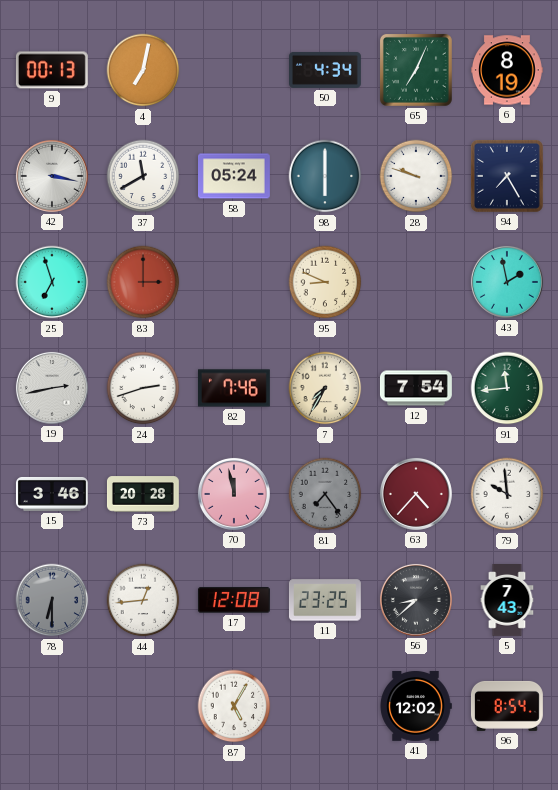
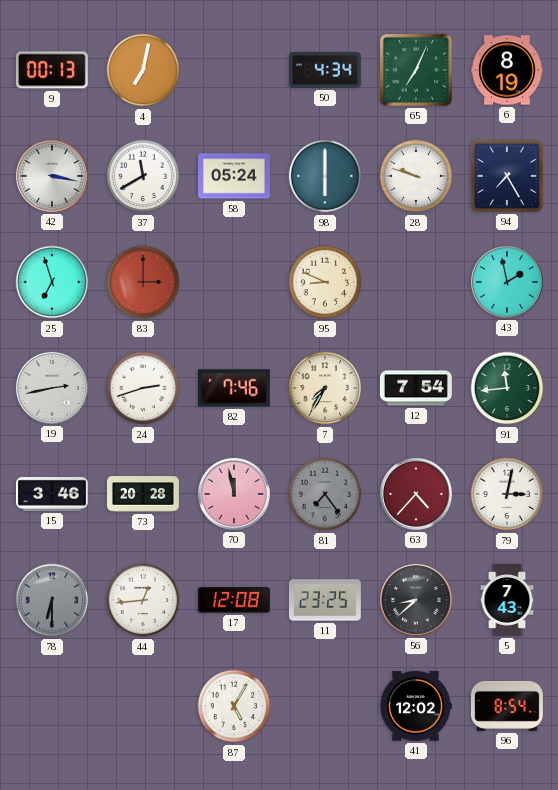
79: 9:59 -> 3:02
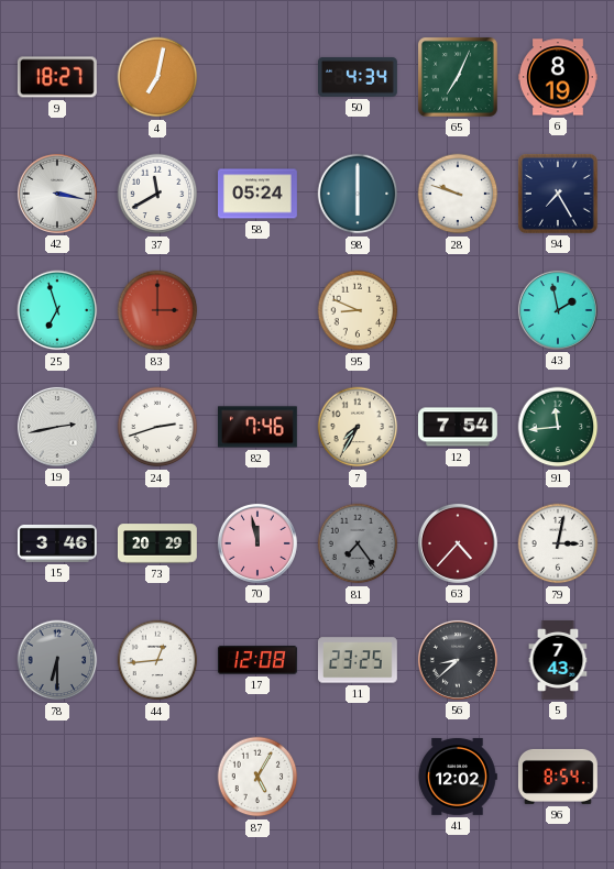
9: 00:13 -> 18:27
73: 20:28 -> 20:29
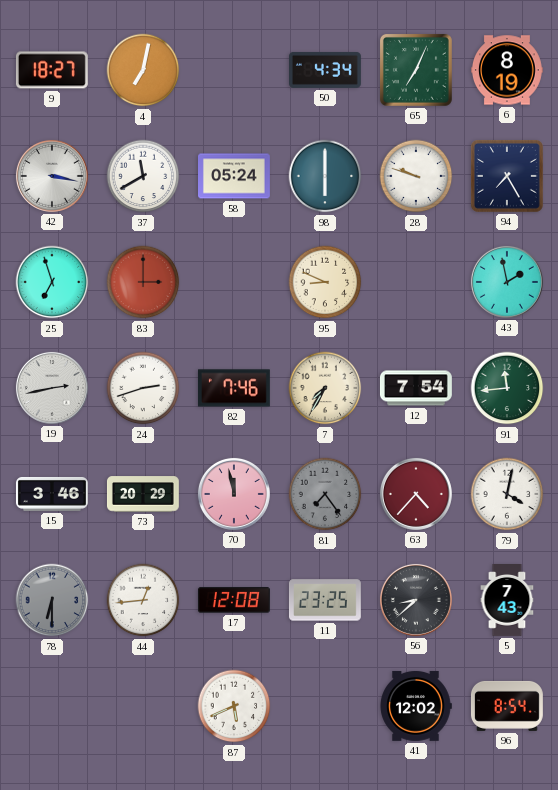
79: 3:02 -> 4:02
87: 5:05 -> 5:41
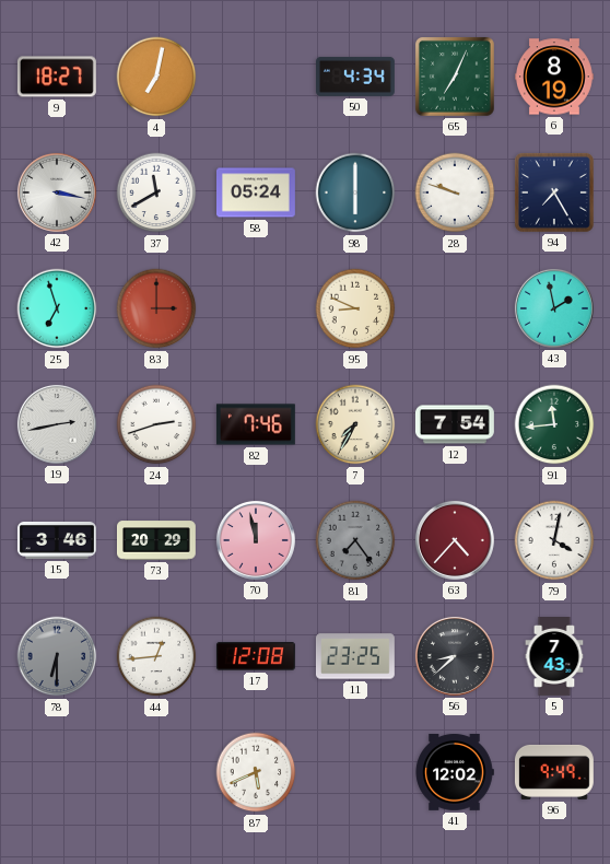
96: 8:54 -> 9:49
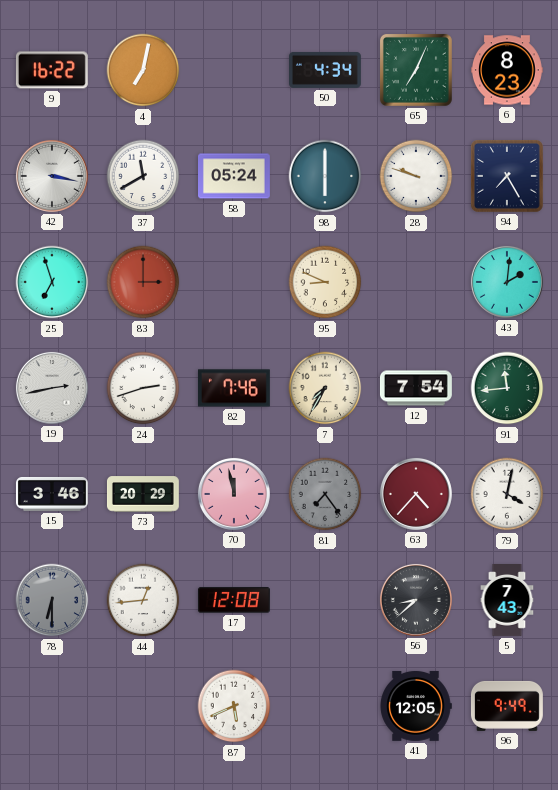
9: 18:27 -> 16:22
6: 8:19 -> 8:23
43: 1:58 -> 2:01
11: 23:25 -> none
41: 12:02 -> 12:05
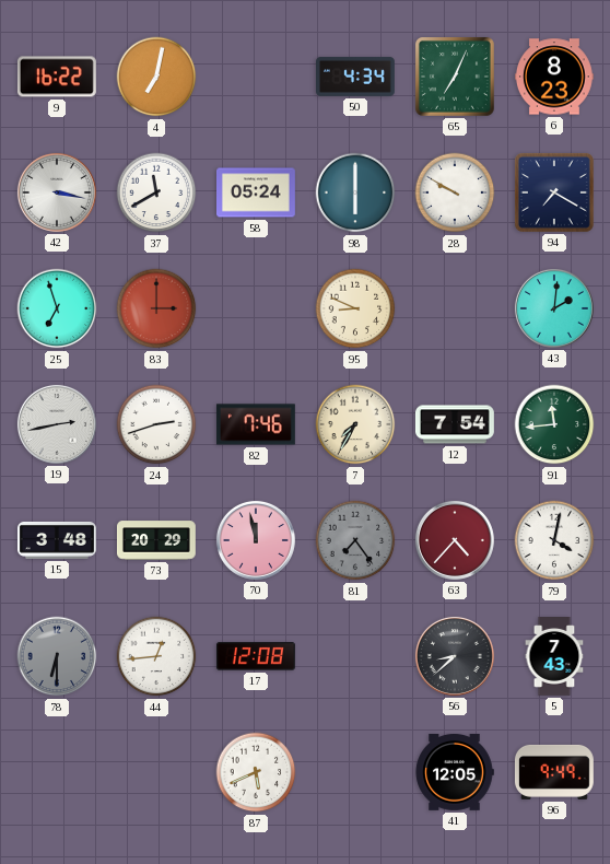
28: 9:48 -> 9:50
94: 7:25 -> 7:20
15: 3:46 -> 3:48
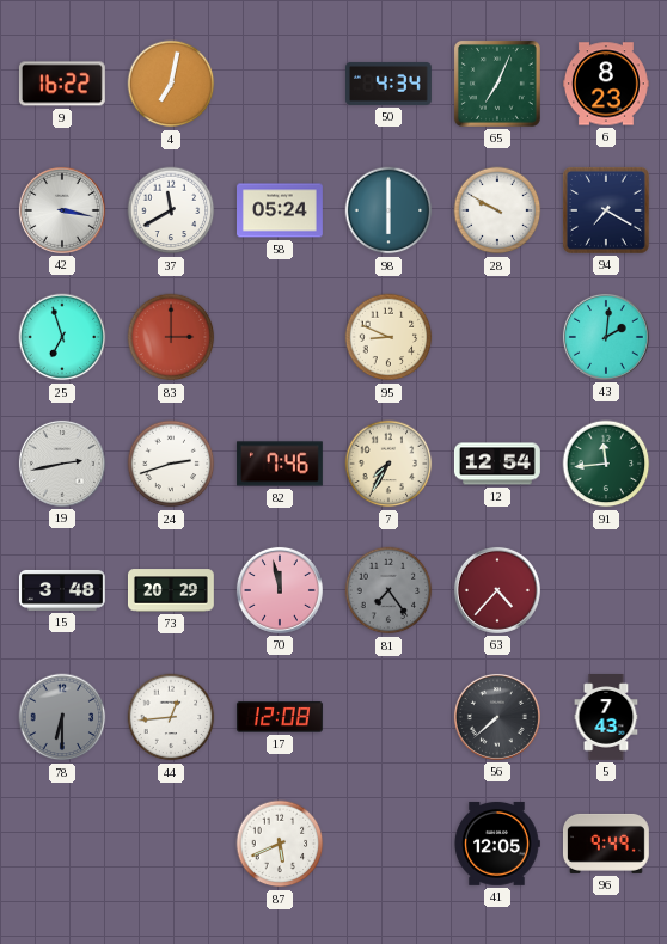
12: 7:54 -> 12:54
79: 4:02 -> none
56: 8:38 -> 7:38
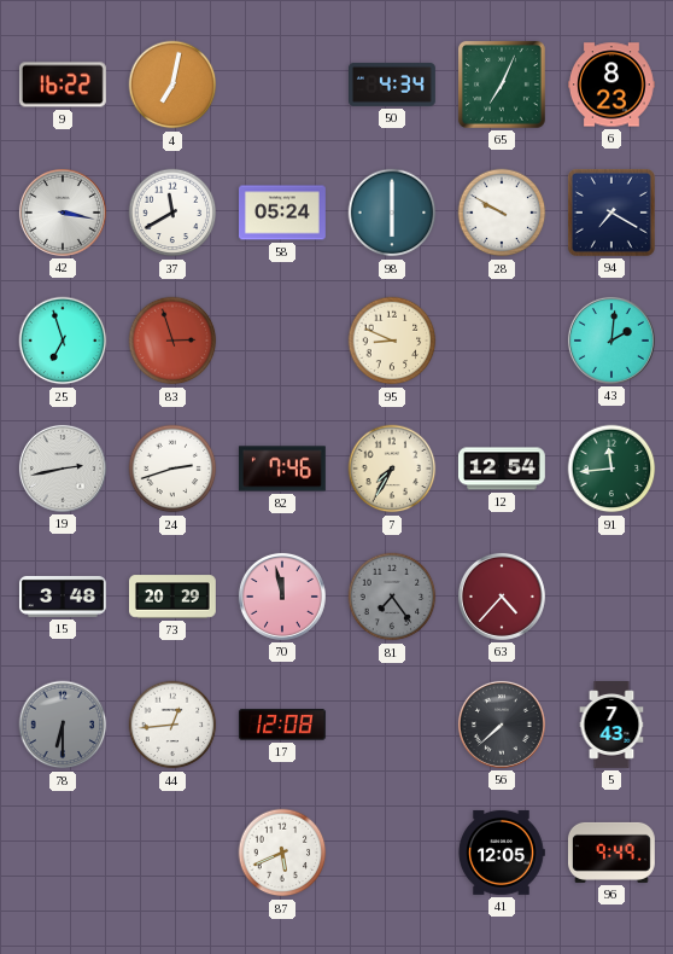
83: 3:00 -> 2:57
